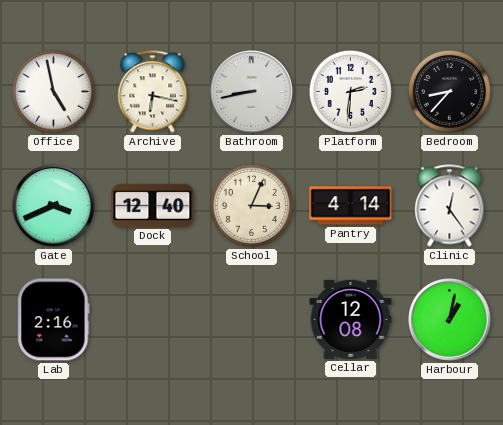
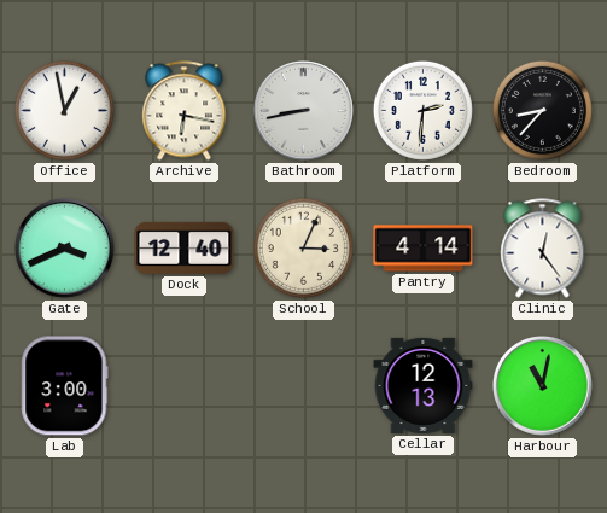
Office: 4:58 -> 12:58
Lab: 2:16 -> 3:00
Cellar: 12:08 -> 12:13
Harbour: 1:02 -> 11:02
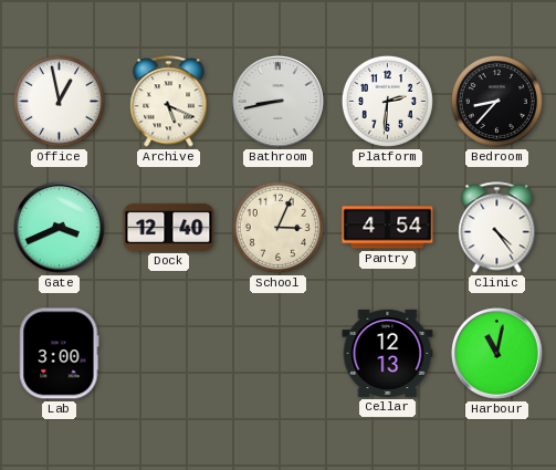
Archive: 6:17 -> 5:19
Pantry: 4:14 -> 4:54
Clinic: 12:24 -> 4:24
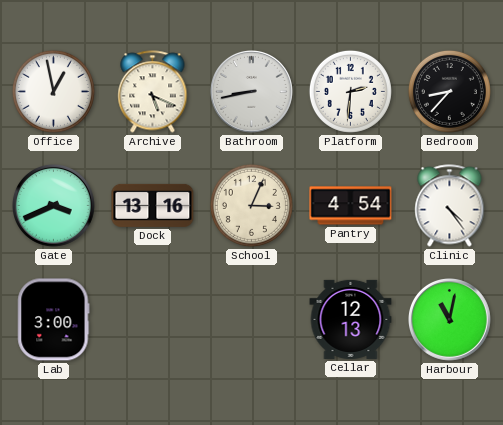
Dock: 12:40 -> 13:16
